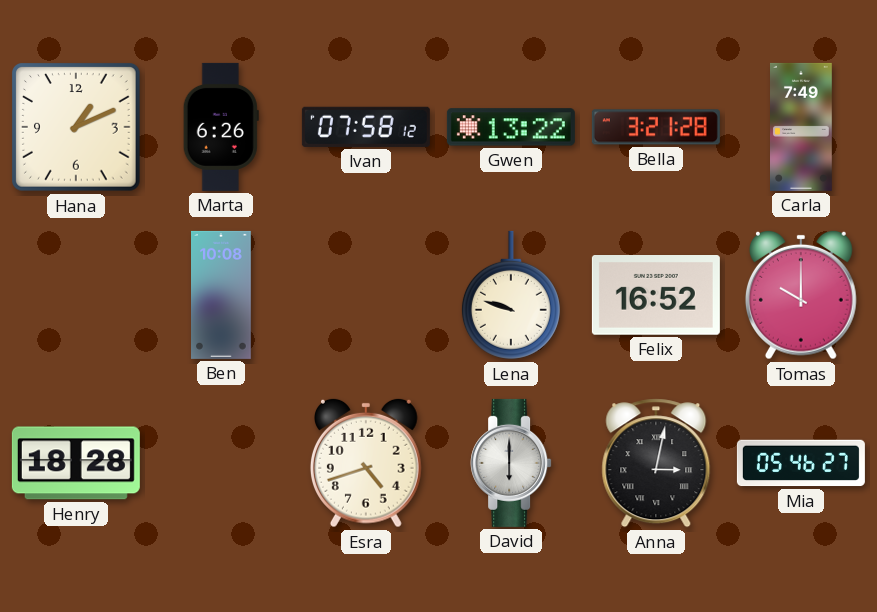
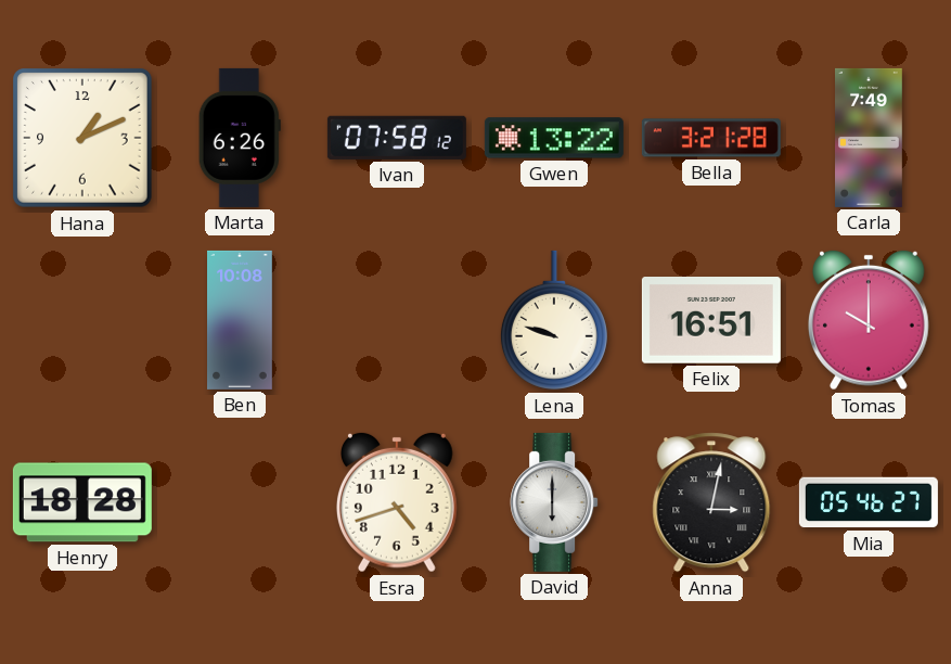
Felix: 16:52 -> 16:51
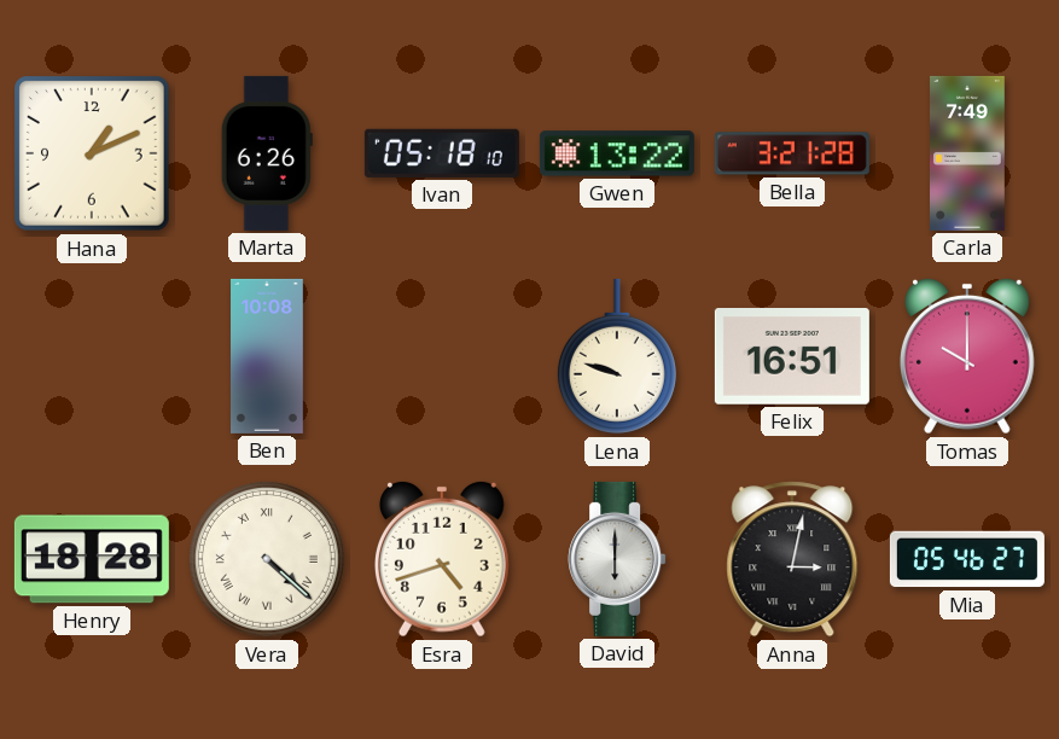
Ivan: 07:58 -> 05:18
Vera: none -> 4:22
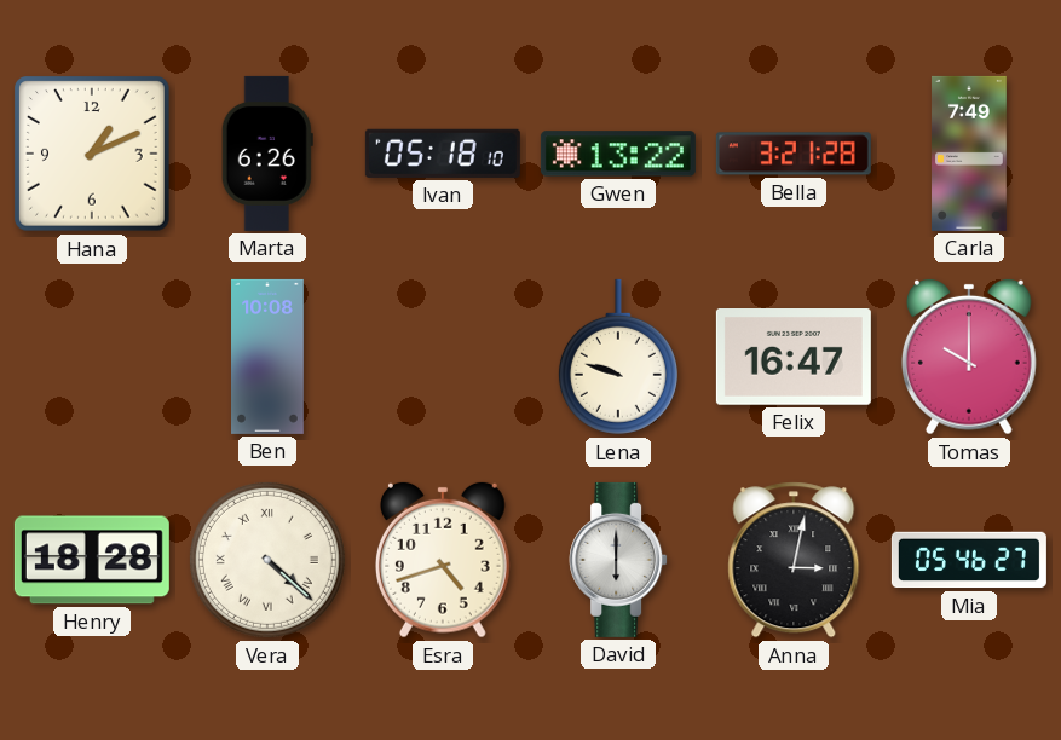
Felix: 16:51 -> 16:47
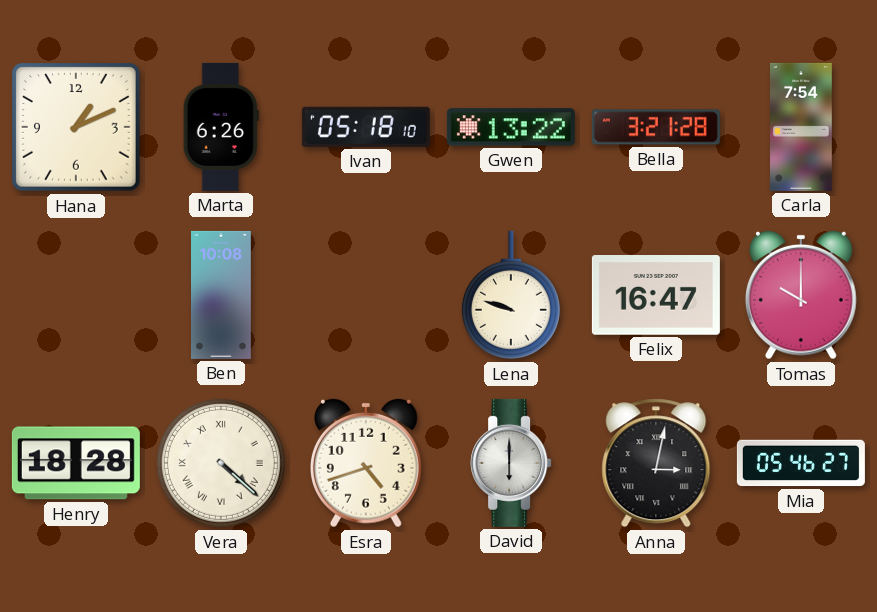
Carla: 7:49 -> 7:54
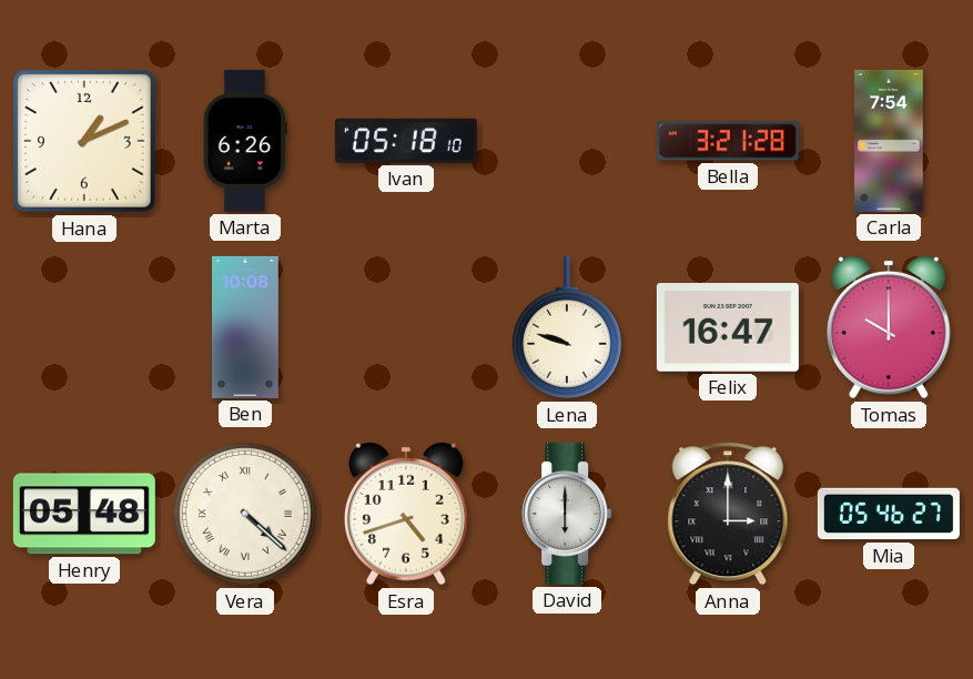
Gwen: 13:22 -> none
Henry: 18:28 -> 05:48
Anna: 3:02 -> 3:00
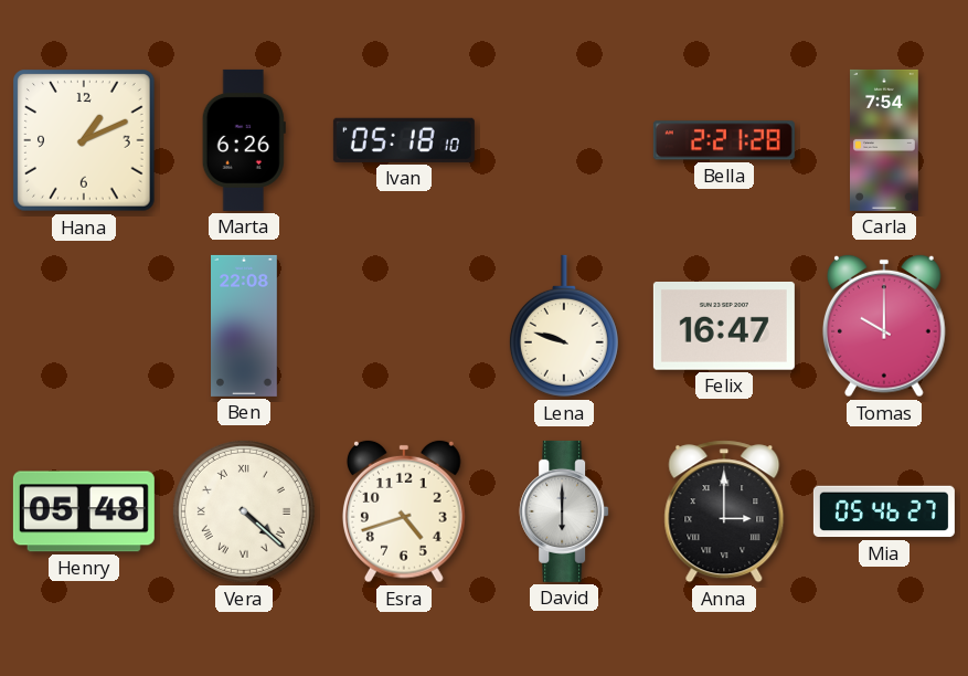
Bella: 3:21 -> 2:21
Ben: 10:08 -> 22:08
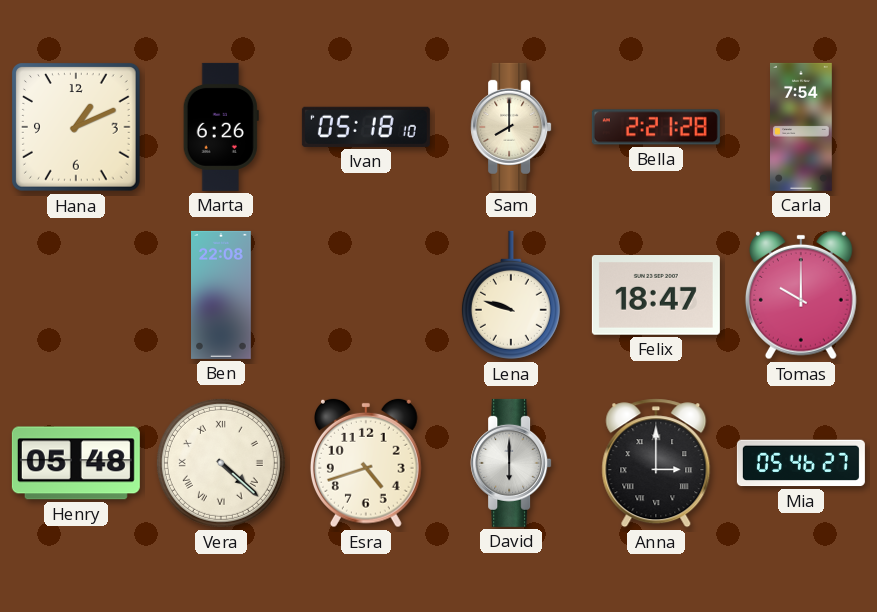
Sam: none -> 8:00
Felix: 16:47 -> 18:47
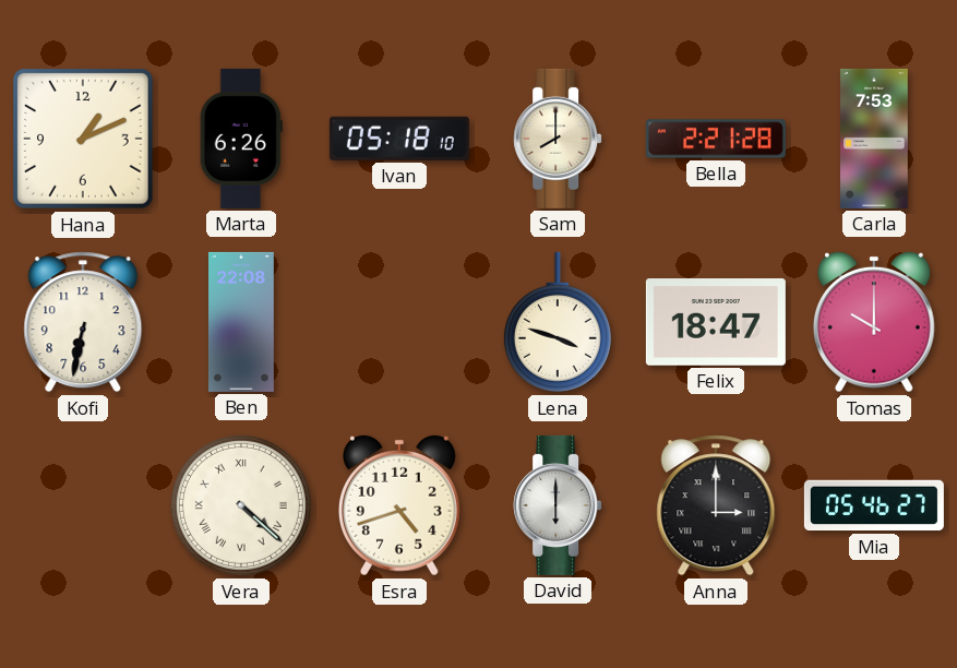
Carla: 7:54 -> 7:53
Kofi: none -> 6:32
Lena: 9:48 -> 3:48
Henry: 05:48 -> none
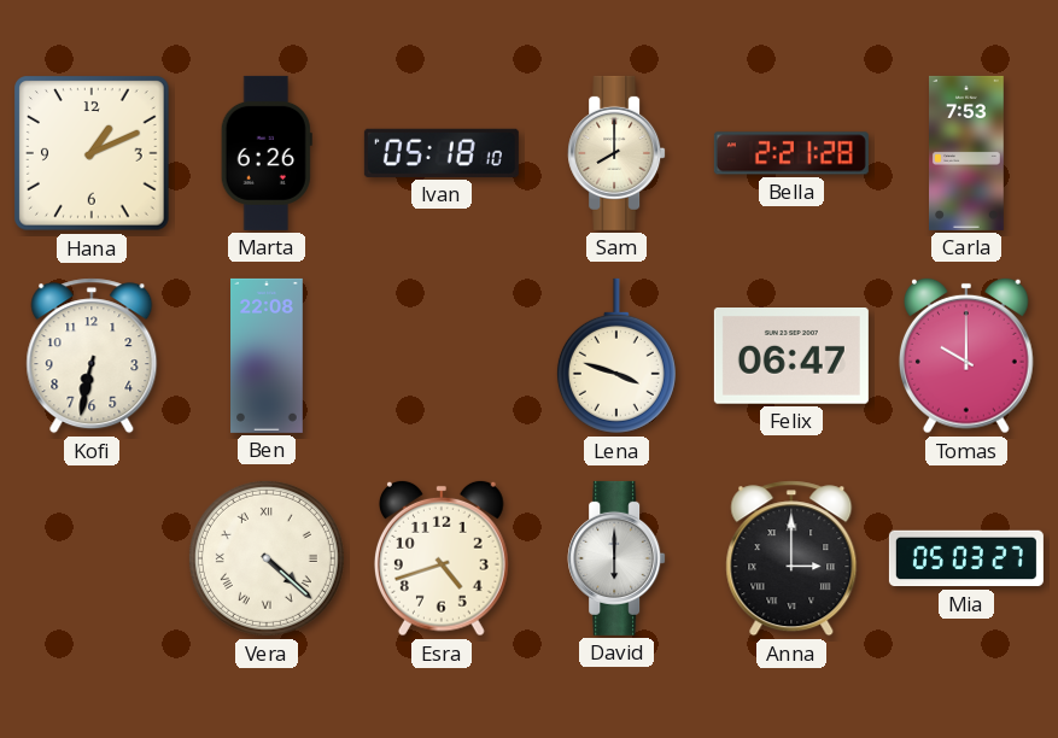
Felix: 18:47 -> 06:47
Mia: 05:46 -> 05:03
